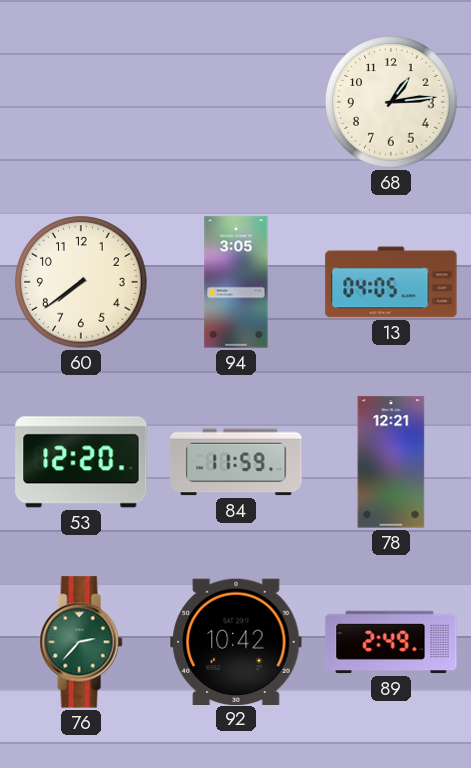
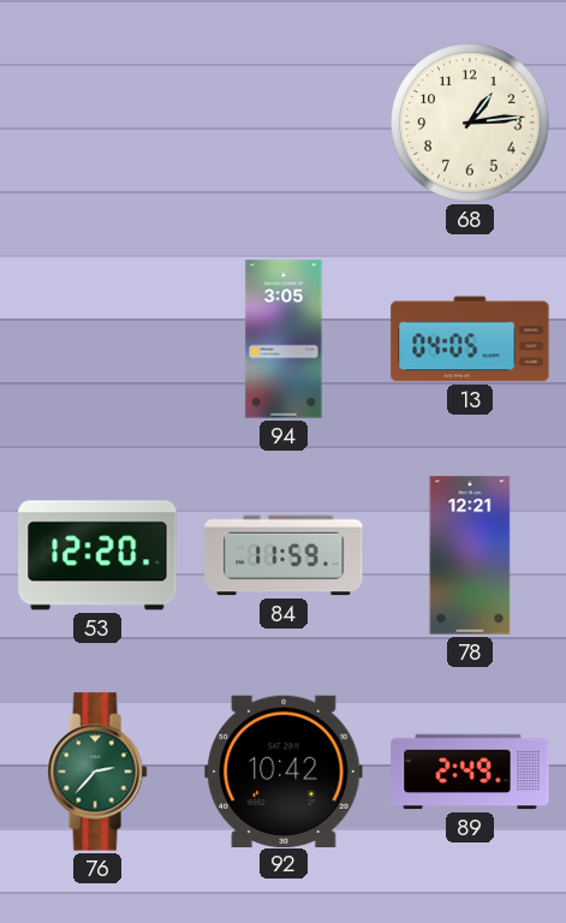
60: 7:39 -> none
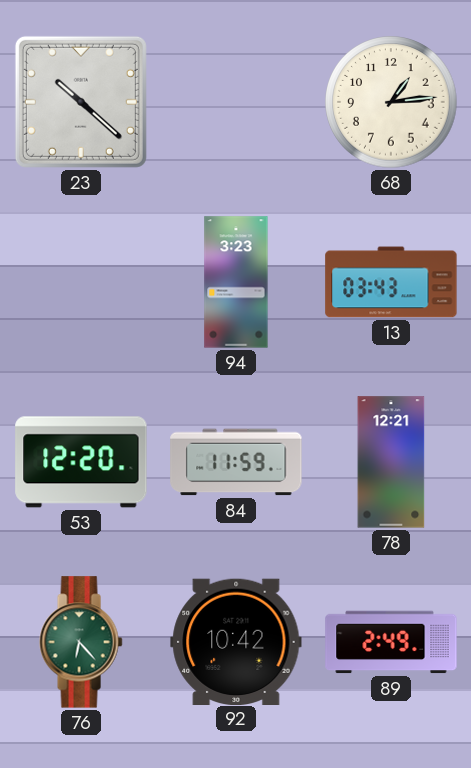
23: none -> 10:22
94: 3:05 -> 3:23
13: 04:05 -> 03:43
76: 2:37 -> 6:23
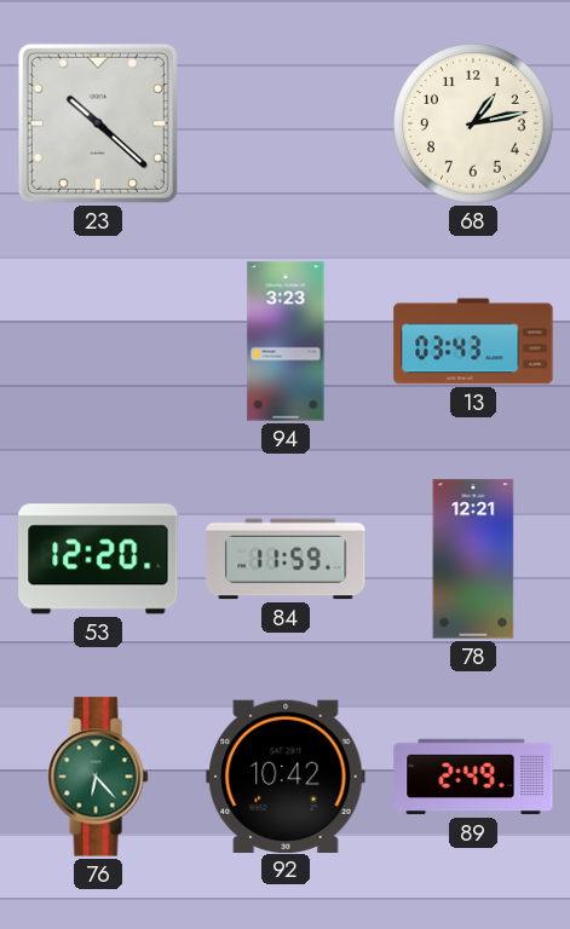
68: 1:14 -> 1:13
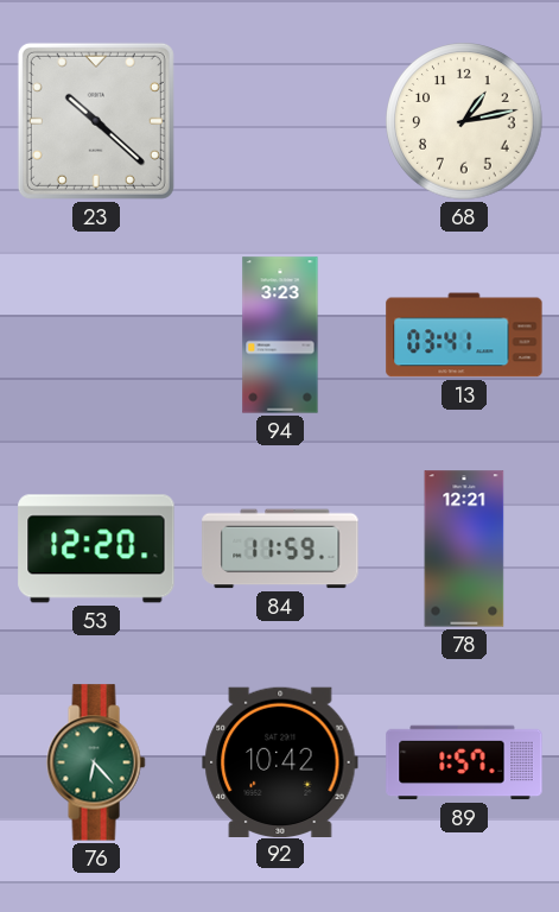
13: 03:43 -> 03:41
89: 2:49 -> 1:57
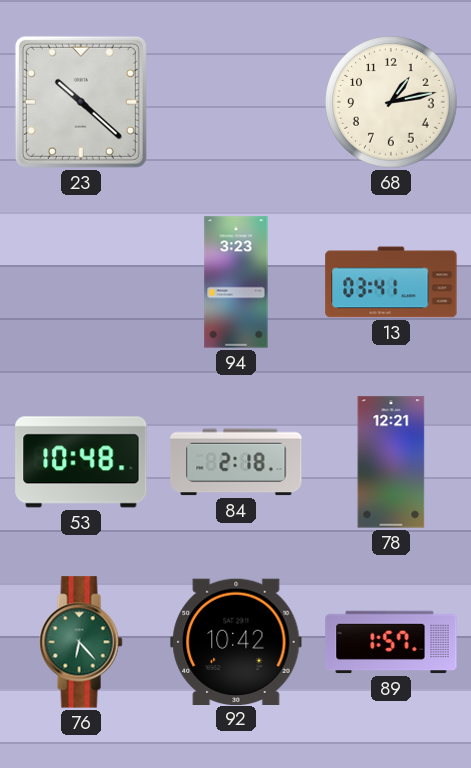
53: 12:20 -> 10:48
84: 11:59 -> 2:18
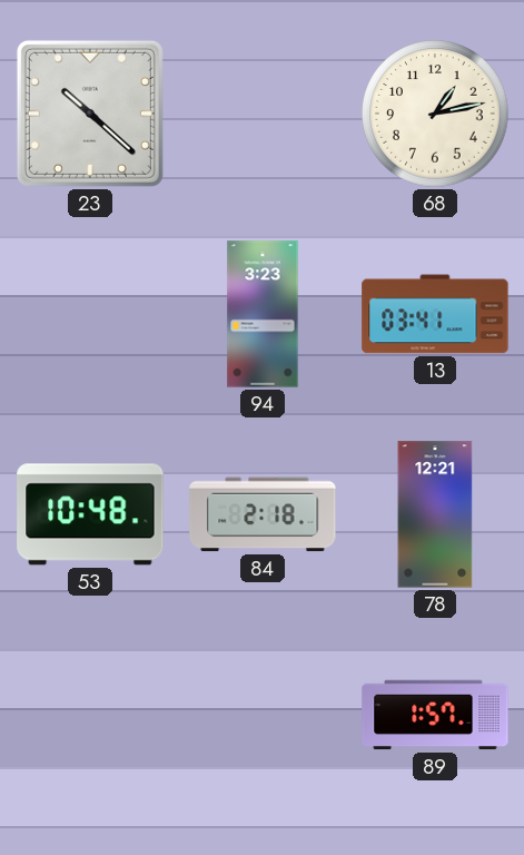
76: 6:23 -> none
92: 10:42 -> none
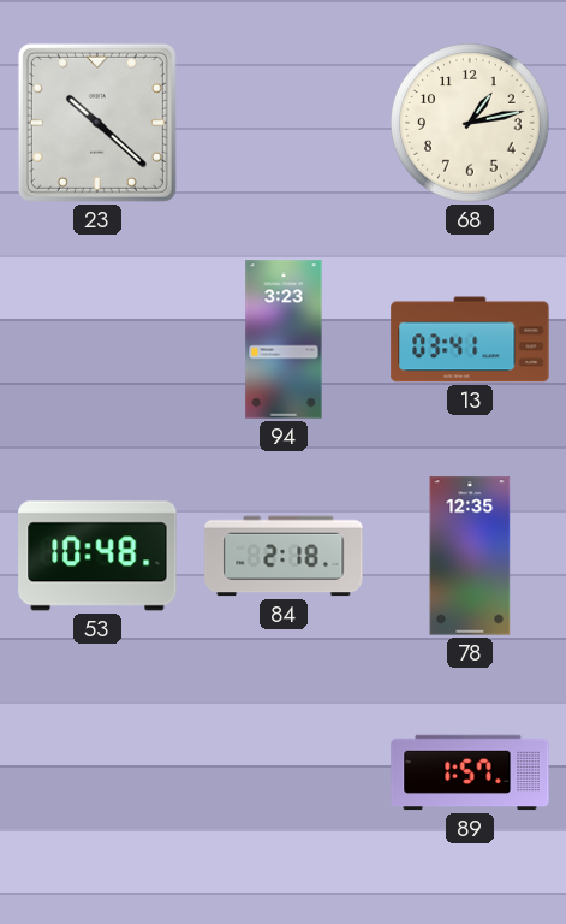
78: 12:21 -> 12:35
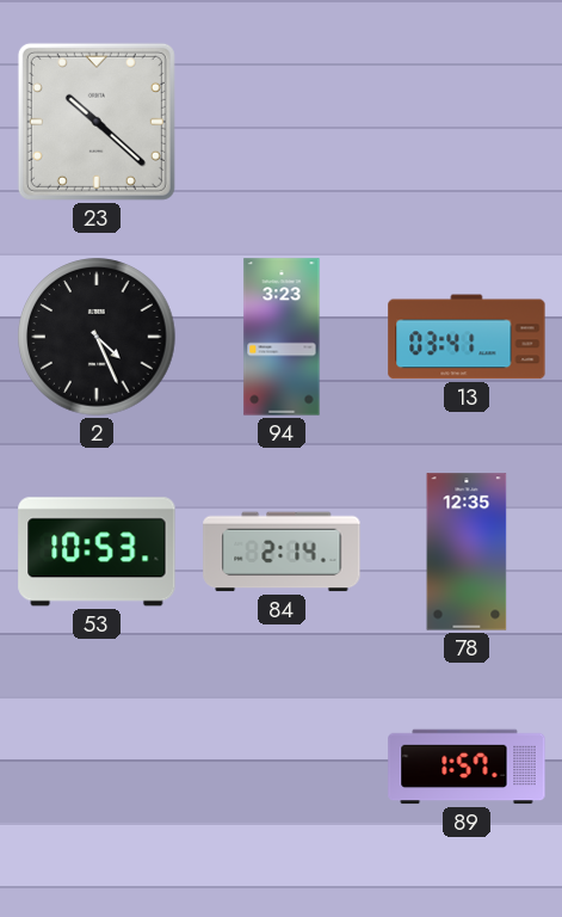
68: 1:13 -> none
2: none -> 4:26
53: 10:48 -> 10:53
84: 2:18 -> 2:14
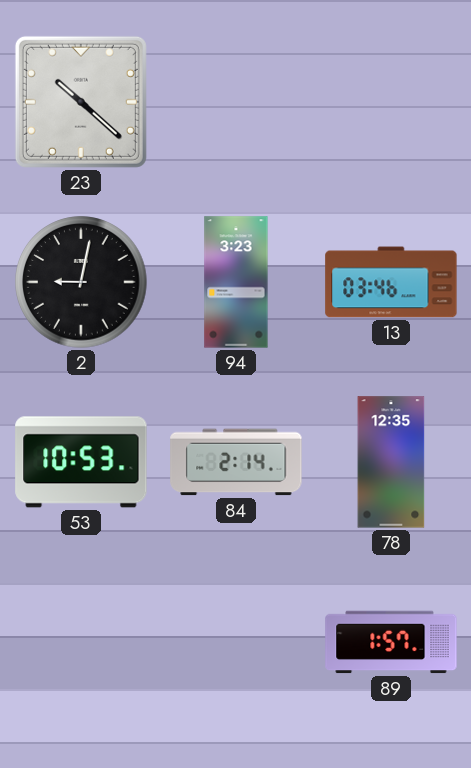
2: 4:26 -> 9:02
13: 03:41 -> 03:46
